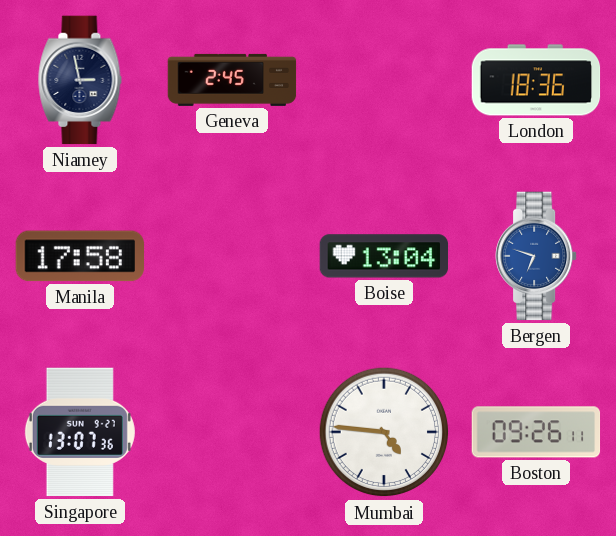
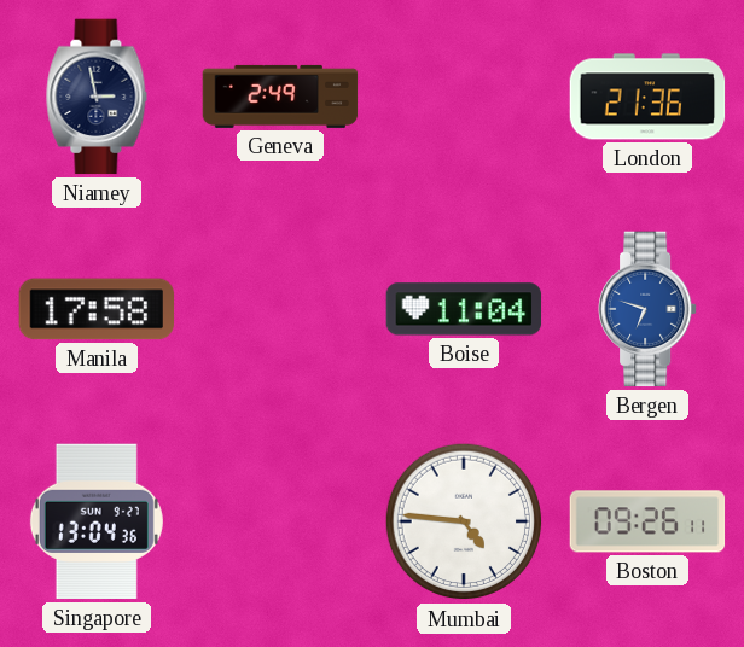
Geneva: 2:45 -> 2:49
London: 18:36 -> 21:36
Boise: 13:04 -> 11:04
Singapore: 13:07 -> 13:04
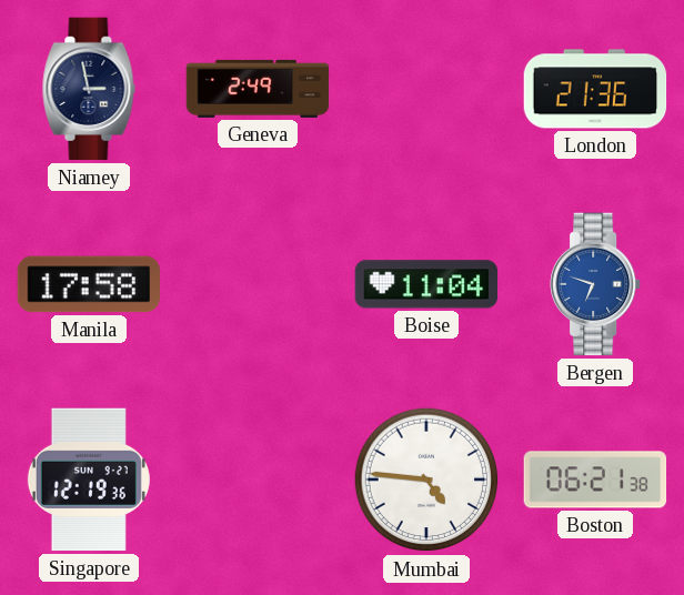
Singapore: 13:04 -> 12:19
Boston: 09:26 -> 06:21
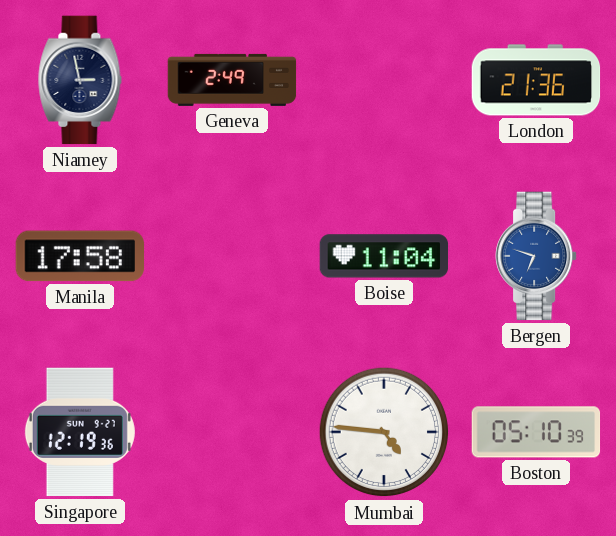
Boston: 06:21 -> 05:10
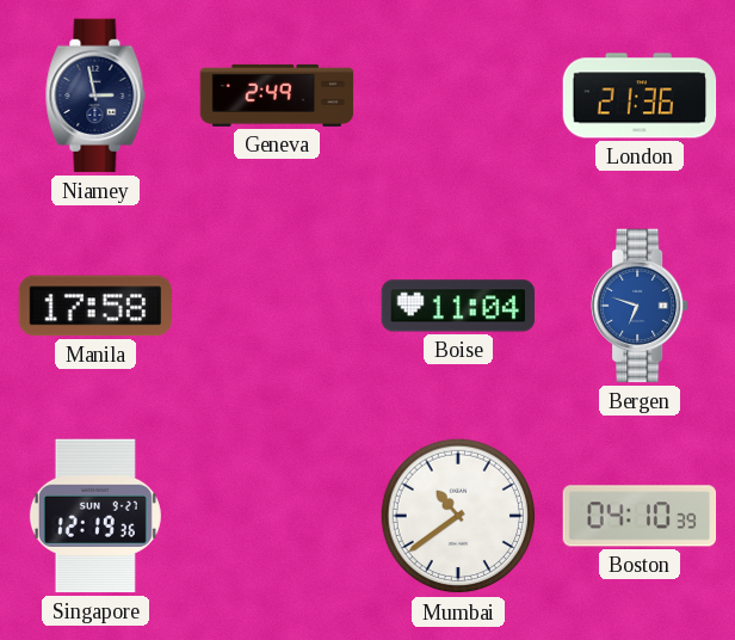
Mumbai: 4:46 -> 10:39
Boston: 05:10 -> 04:10
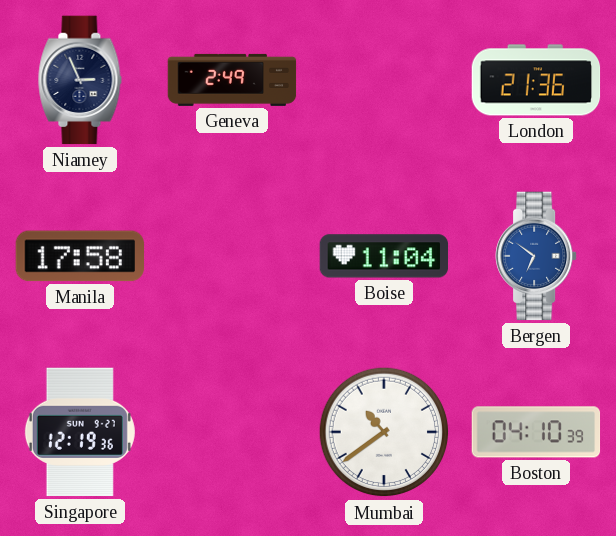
Niamey: 2:58 -> 2:56
Bergen: 6:48 -> 6:51
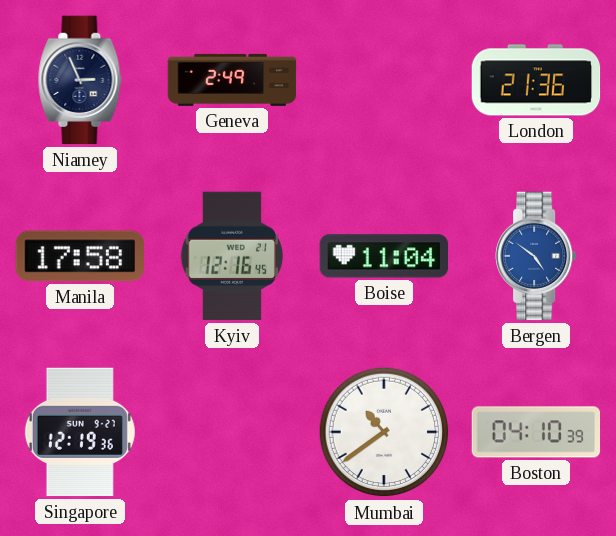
Kyiv: none -> 12:16
Bergen: 6:51 -> 4:51
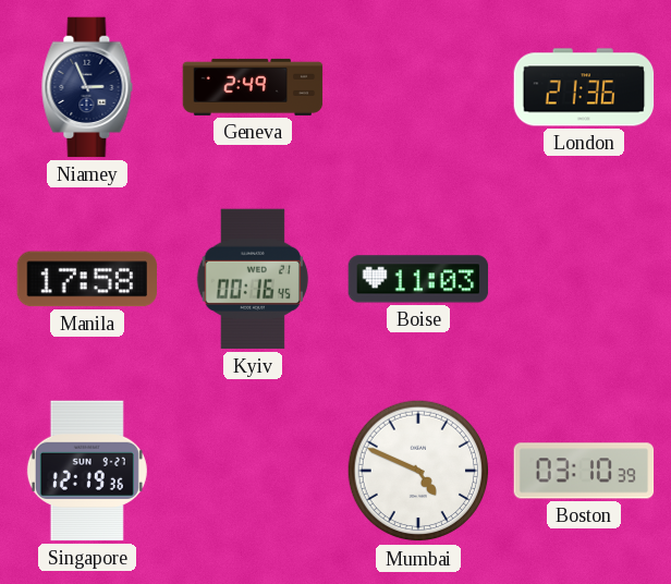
Kyiv: 12:16 -> 00:16
Boise: 11:04 -> 11:03
Bergen: 4:51 -> none
Mumbai: 10:39 -> 4:49
Boston: 04:10 -> 03:10
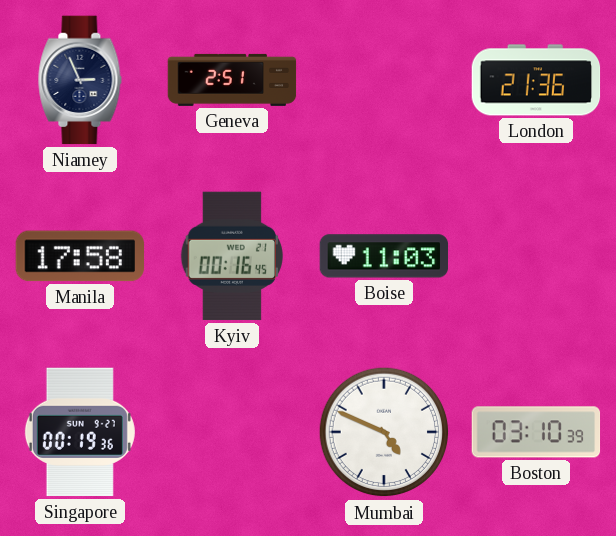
Geneva: 2:49 -> 2:51
Singapore: 12:19 -> 00:19
